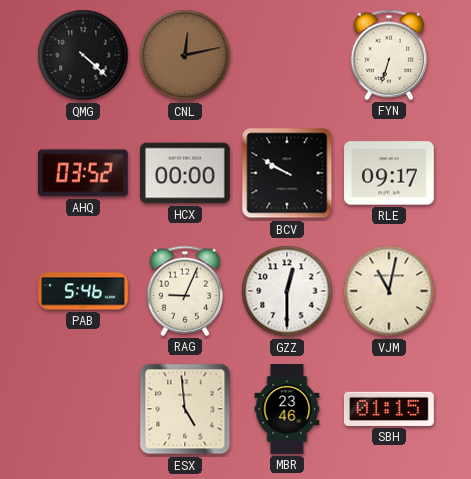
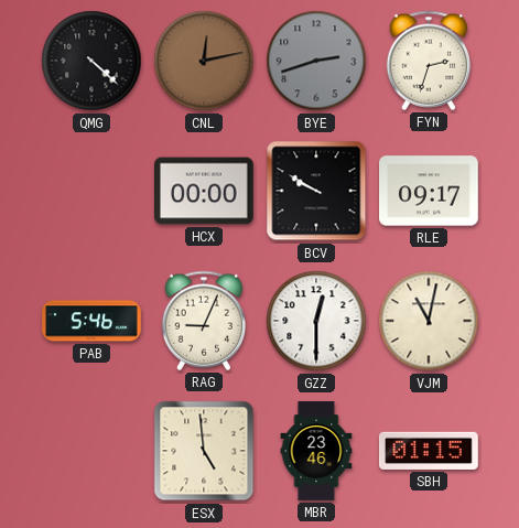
BYE: none -> 2:42
FYN: 6:33 -> 2:33
AHQ: 03:52 -> none
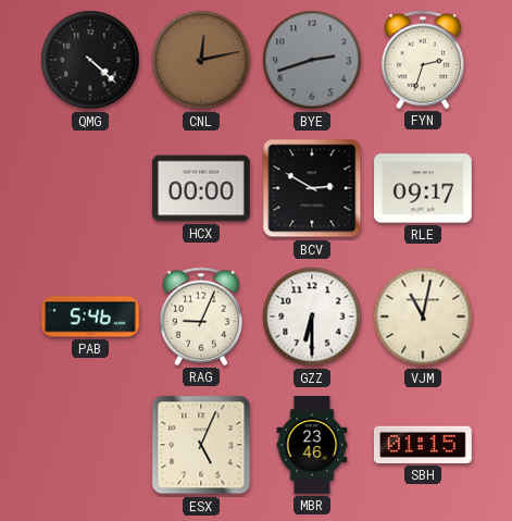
BCV: 9:50 -> 2:50
GZZ: 12:30 -> 6:30
ESX: 4:59 -> 5:04
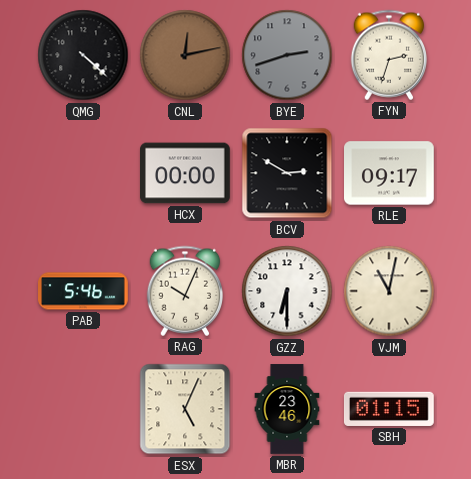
RAG: 9:04 -> 10:04
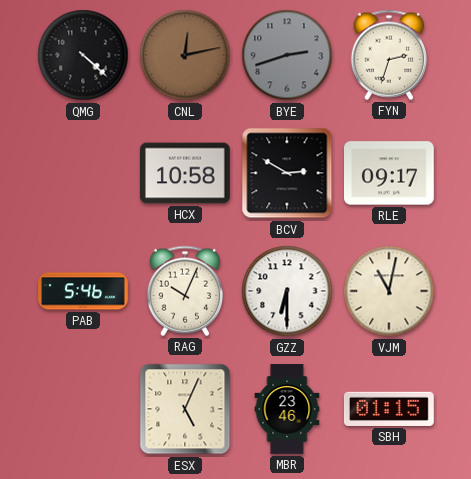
HCX: 00:00 -> 10:58
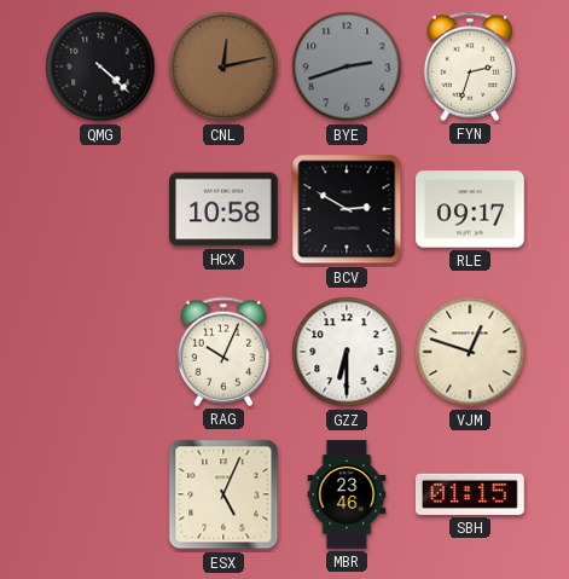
PAB: 5:46 -> none
VJM: 11:02 -> 12:48
